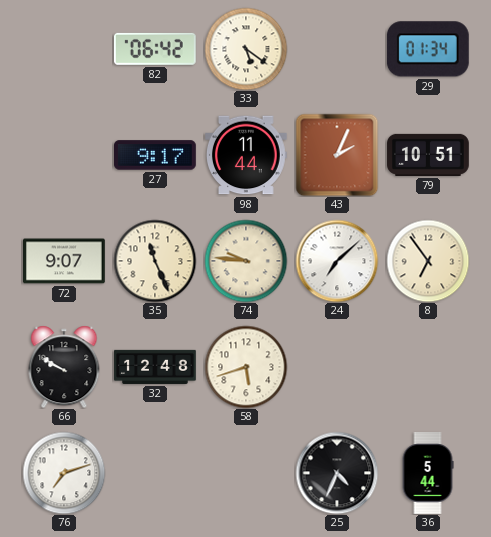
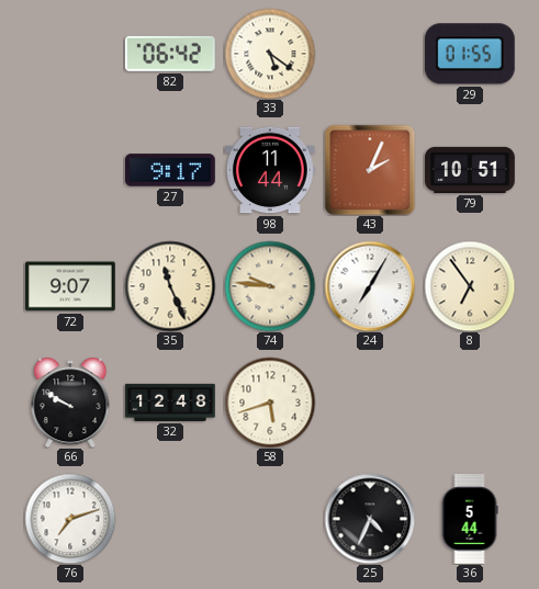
29: 01:34 -> 01:55
24: 7:08 -> 7:05
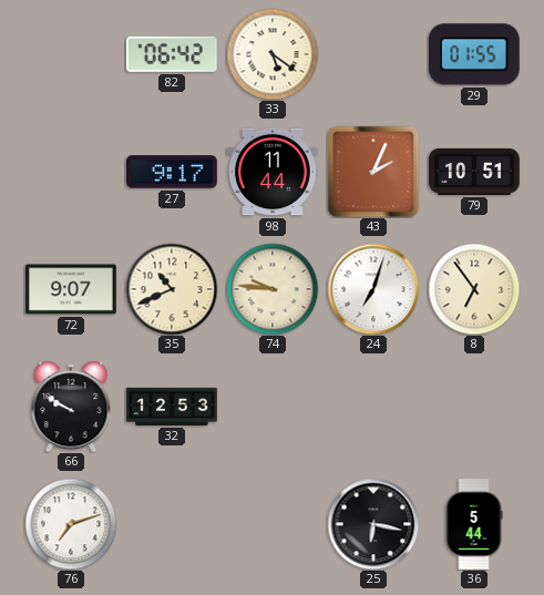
35: 11:26 -> 10:41
24: 7:05 -> 7:03
32: 12:48 -> 12:53
58: 5:42 -> none
25: 4:34 -> 6:17
